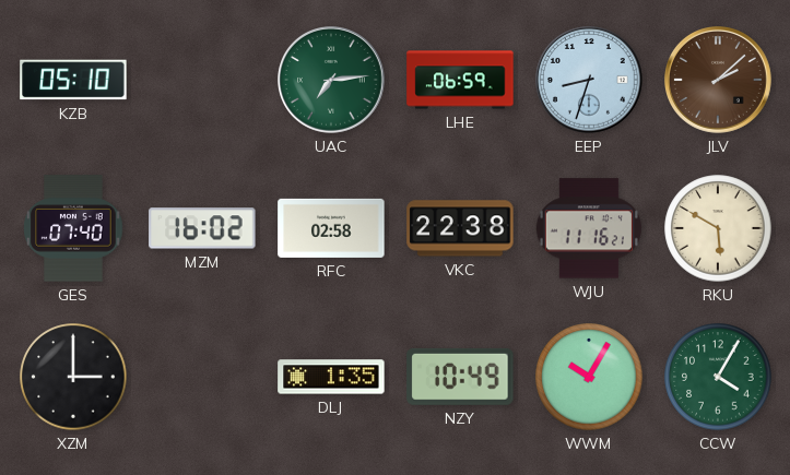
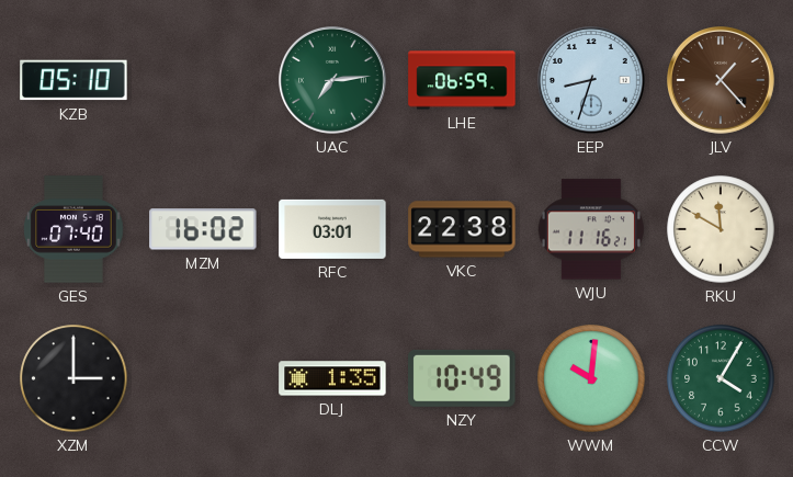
JLV: 2:08 -> 1:23
RFC: 02:58 -> 03:01
RKU: 5:50 -> 11:50
WWM: 10:05 -> 10:01
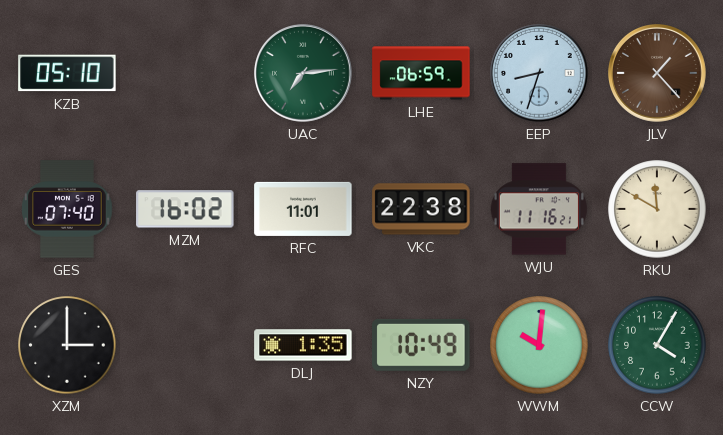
RFC: 03:01 -> 11:01
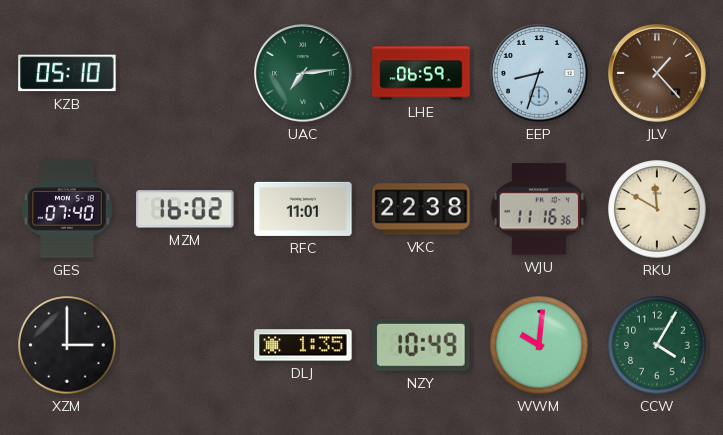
WJU: 11:16:21 -> 11:16:36
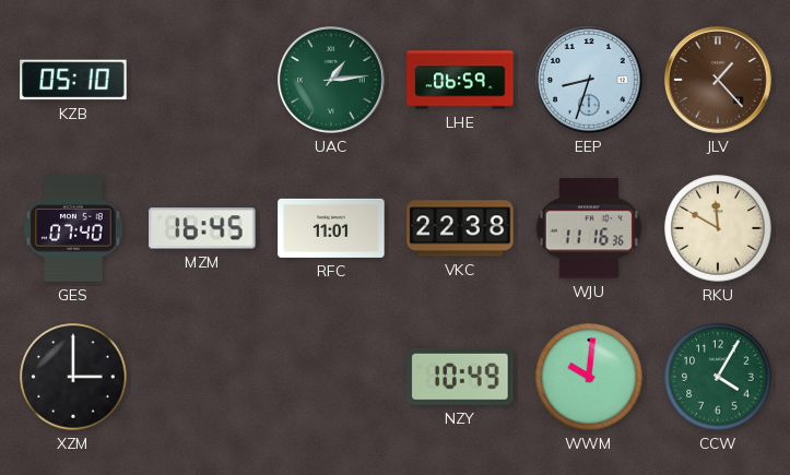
UAC: 7:14 -> 1:14
MZM: 16:02 -> 16:45
DLJ: 1:35 -> none
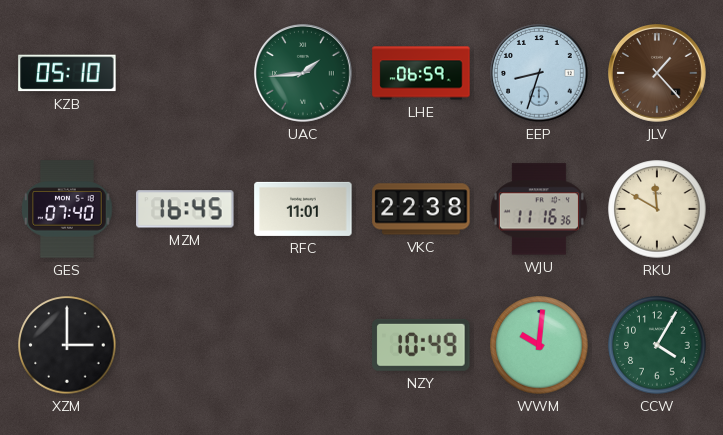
UAC: 1:14 -> 1:44
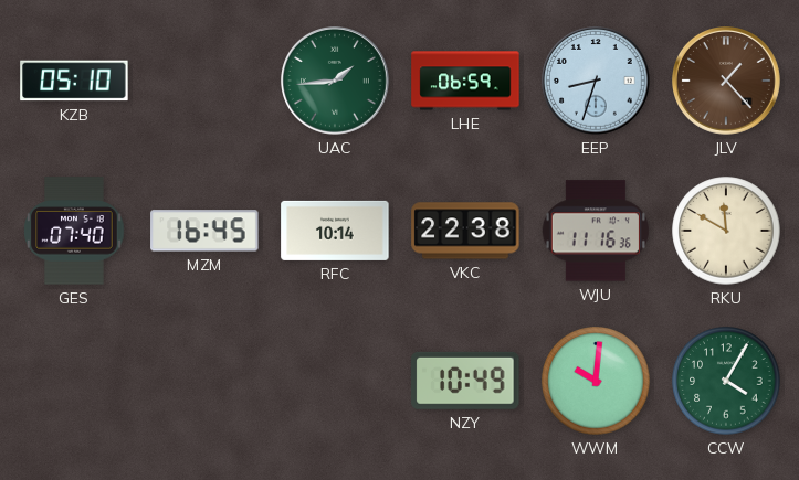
RFC: 11:01 -> 10:14
XZM: 3:00 -> none
